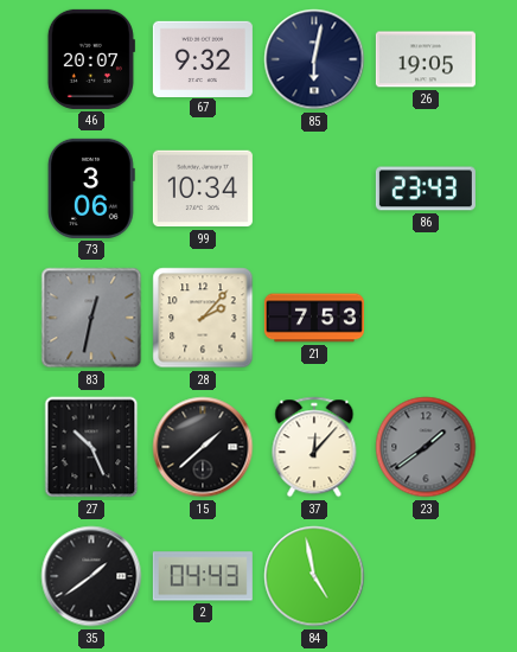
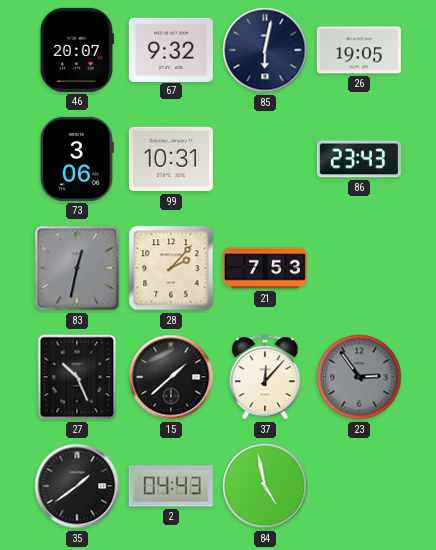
99: 10:34 -> 10:31
23: 1:39 -> 2:54
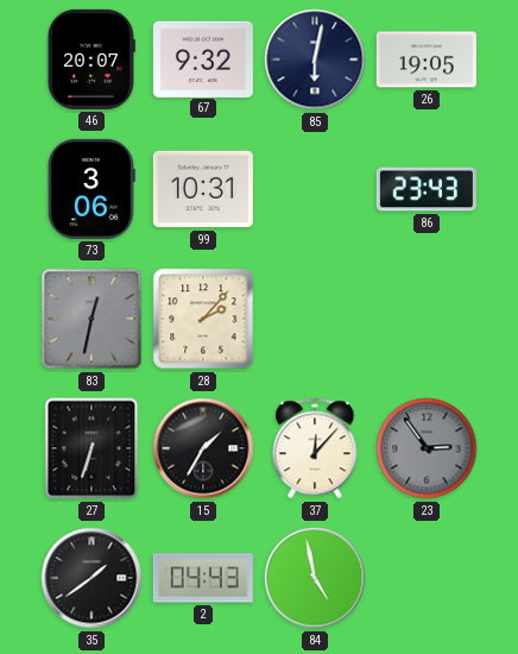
21: 7:53 -> none
27: 10:26 -> 6:33
15: 1:38 -> 1:35
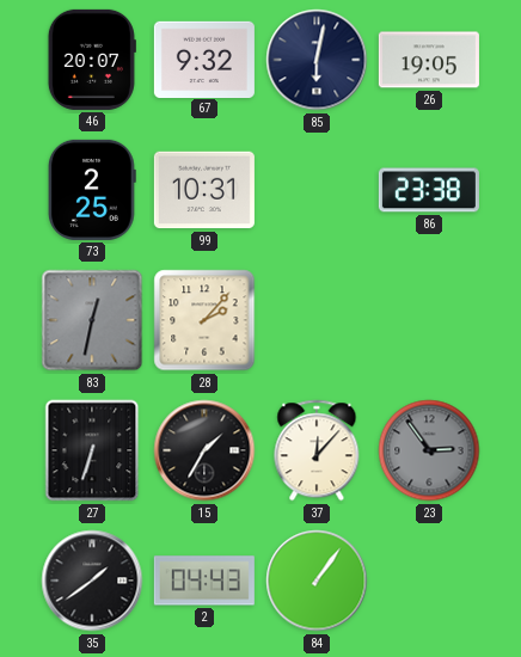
73: 3:06 -> 2:25
86: 23:43 -> 23:38
84: 4:58 -> 1:06
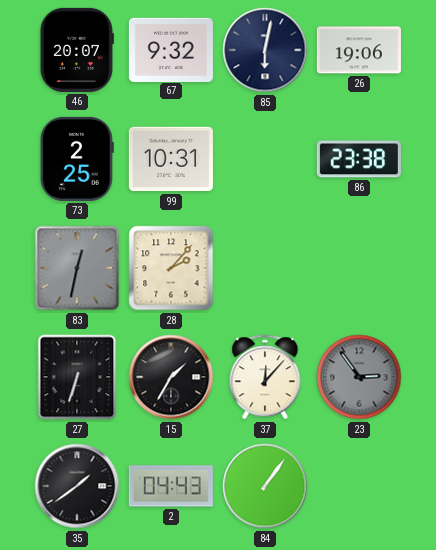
26: 19:05 -> 19:06
